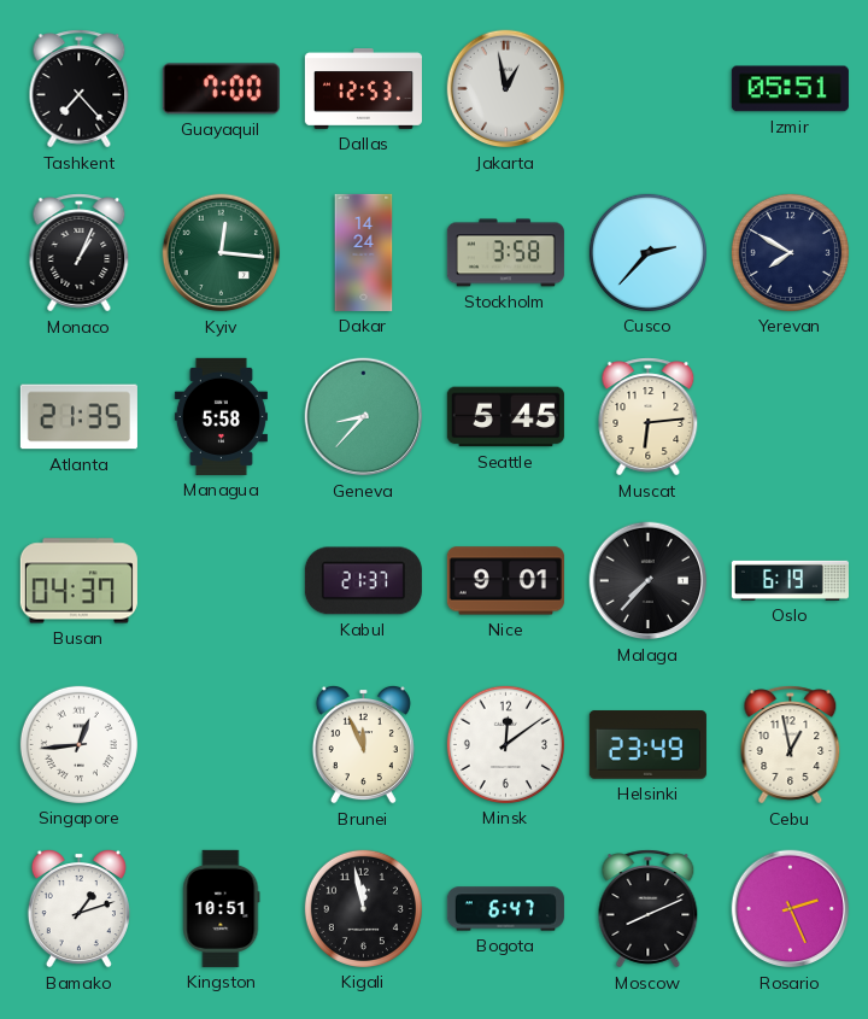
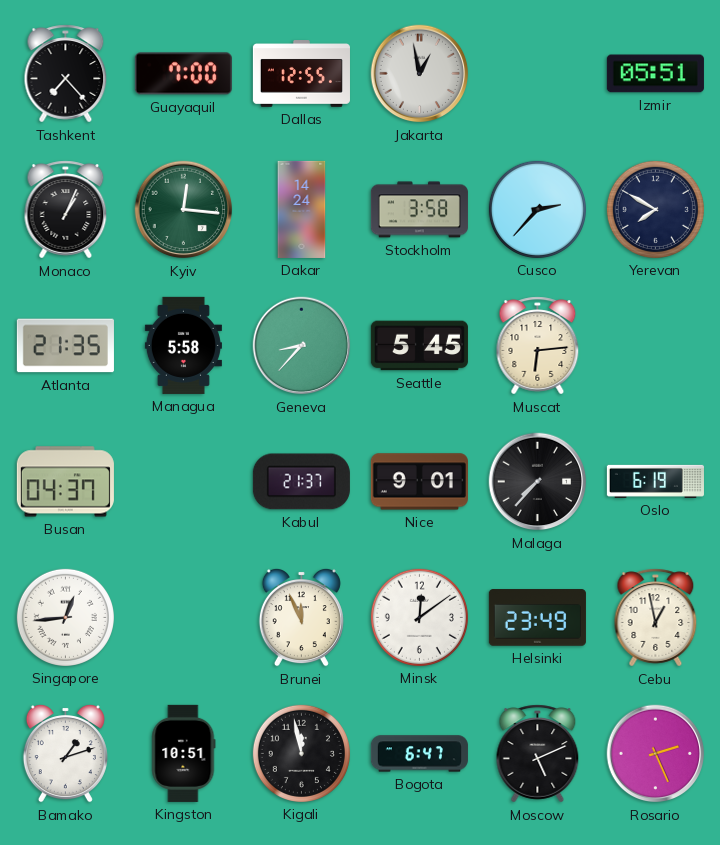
Dallas: 12:53 -> 12:55
Moscow: 8:11 -> 5:11
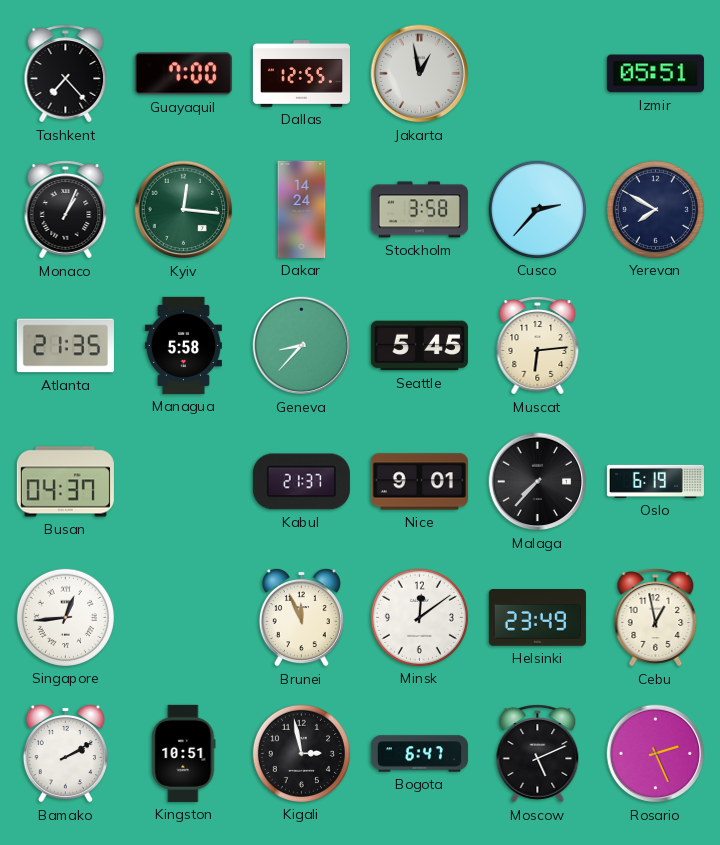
Bamako: 1:12 -> 2:10
Kigali: 11:58 -> 2:58
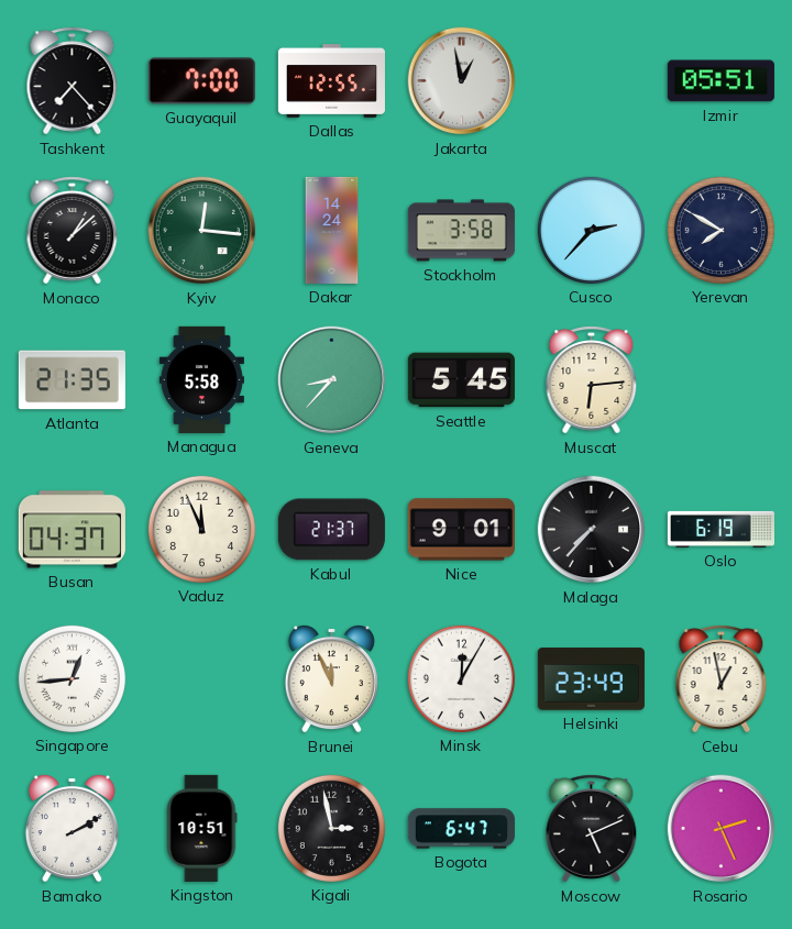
Monaco: 1:04 -> 1:08
Vaduz: none -> 11:56
Minsk: 12:09 -> 12:05
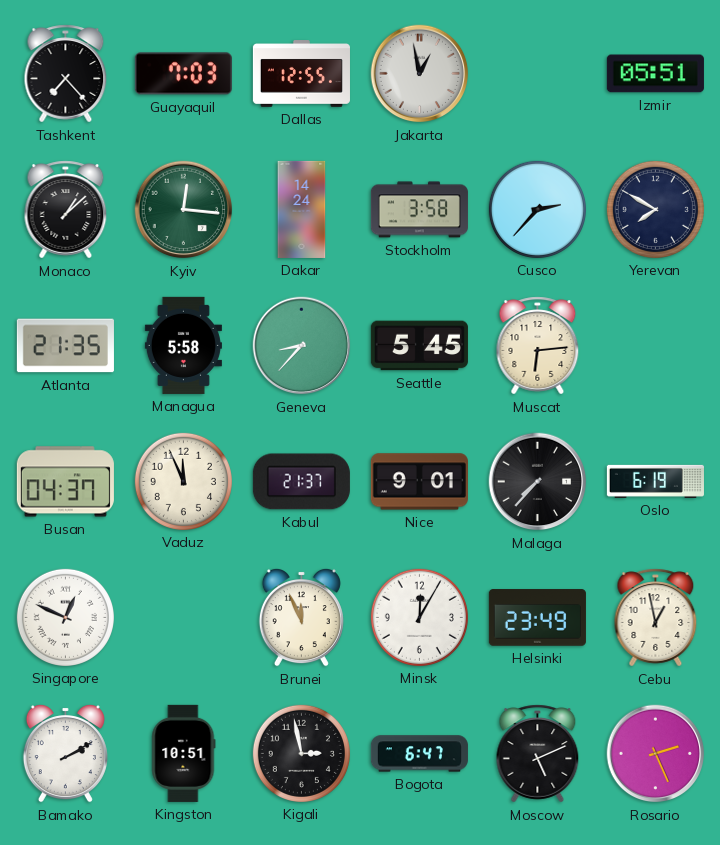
Guayaquil: 7:00 -> 7:03
Singapore: 12:44 -> 12:49
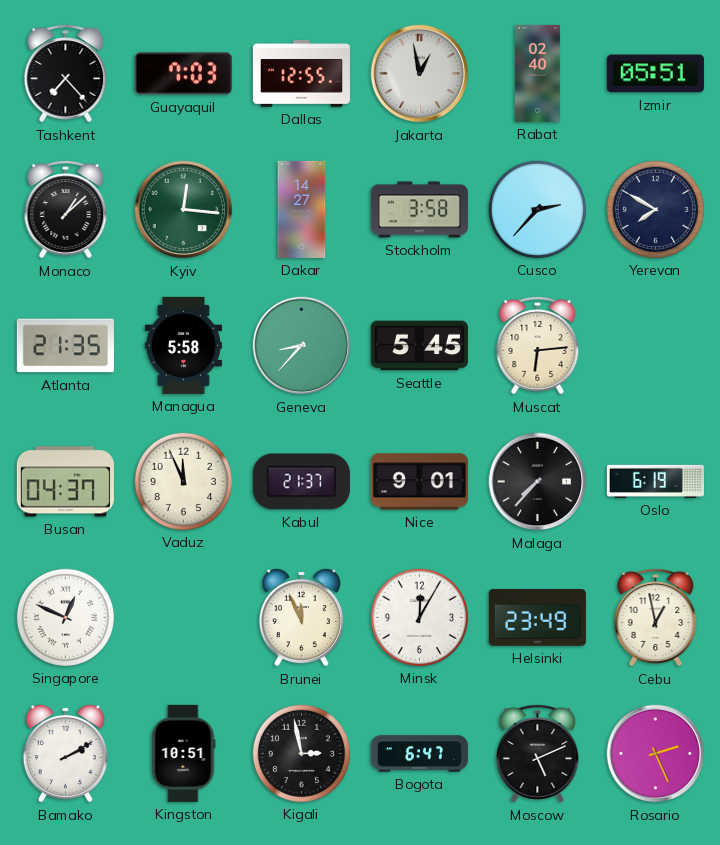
Rabat: none -> 02:40
Dakar: 14:24 -> 14:27
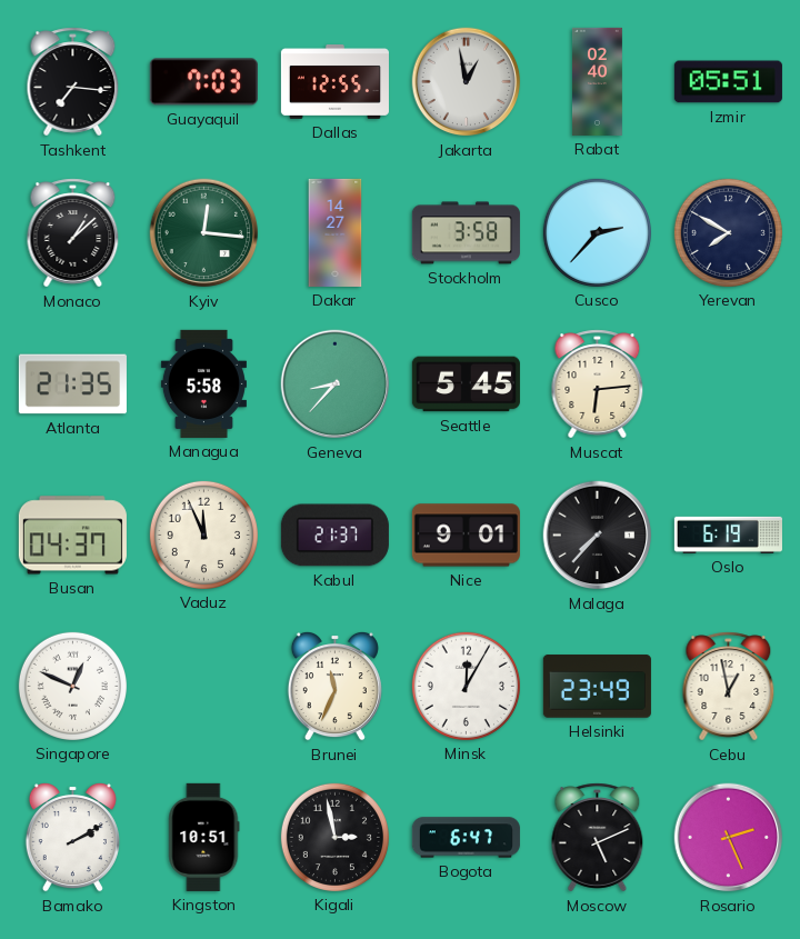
Tashkent: 7:23 -> 7:16
Brunei: 11:56 -> 11:34
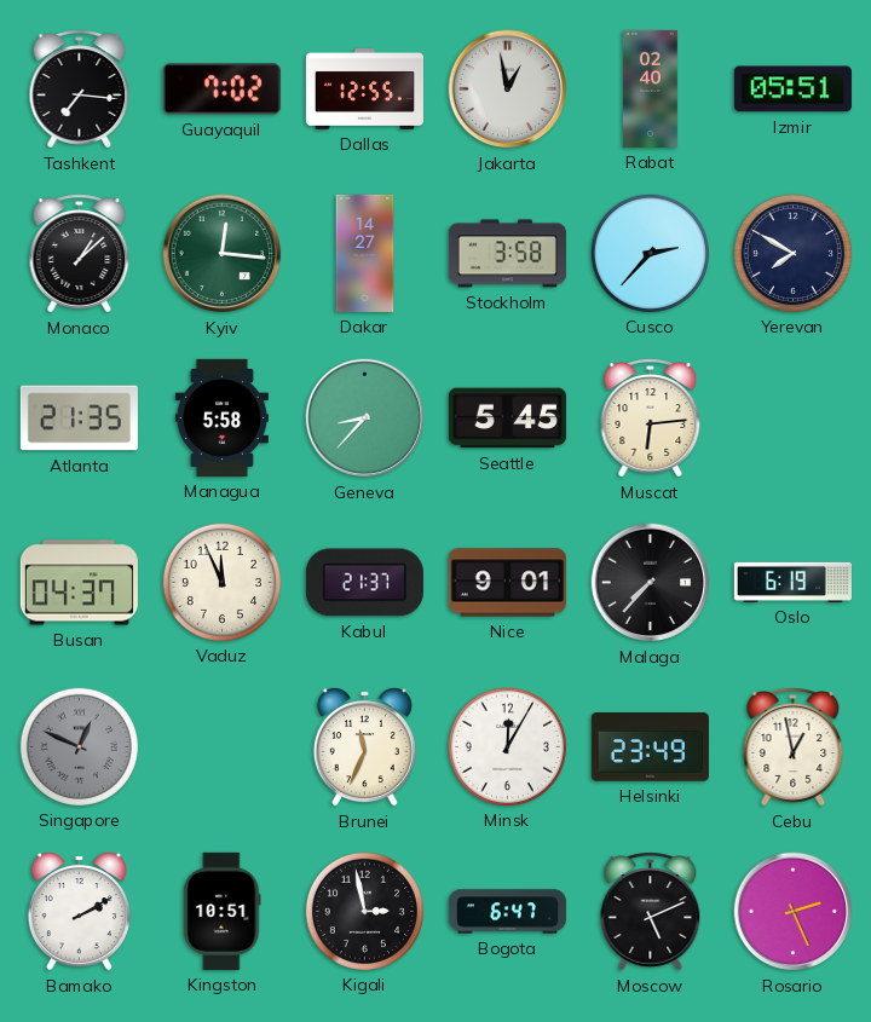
Guayaquil: 7:03 -> 7:02
Singapore dial: white -> grey
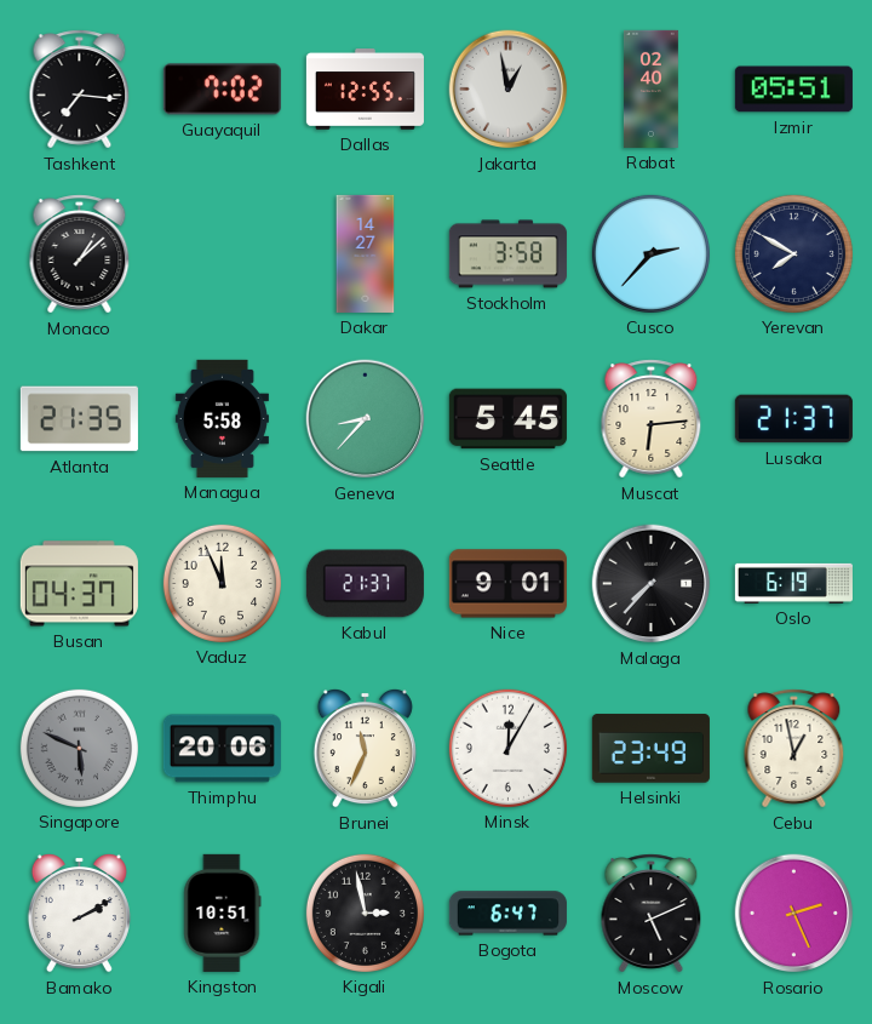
Kyiv: 12:16 -> none
Lusaka: none -> 21:37
Singapore: 12:49 -> 5:49
Thimphu: none -> 20:06
